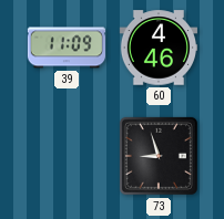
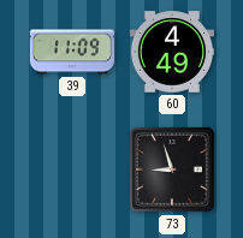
60: 4:46 -> 4:49
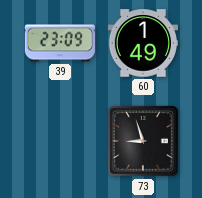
39: 11:09 -> 23:09
60: 4:49 -> 1:49
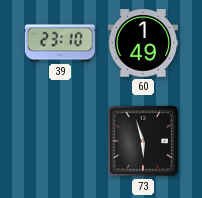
39: 23:09 -> 23:10
73: 8:57 -> 5:57
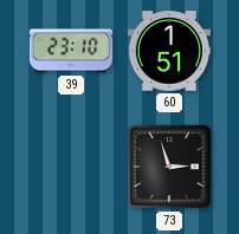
60: 1:49 -> 1:51
73: 5:57 -> 2:57
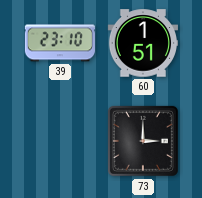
73: 2:57 -> 3:00
